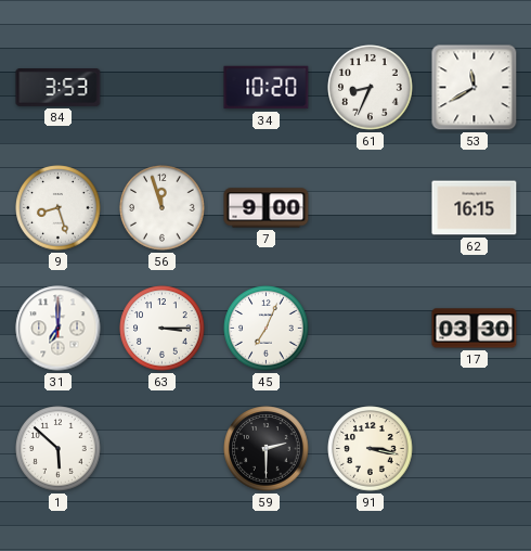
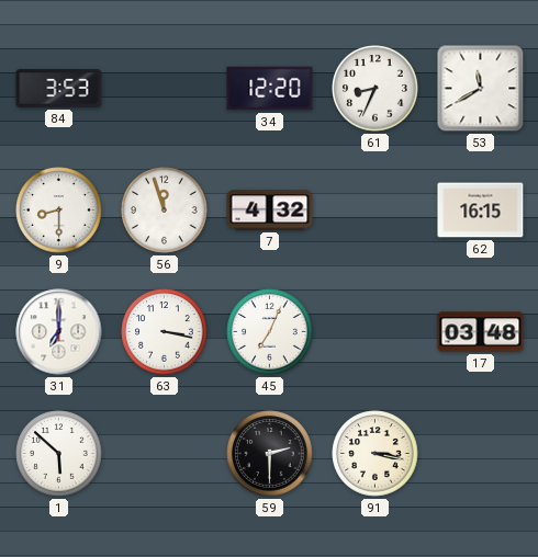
34: 10:20 -> 12:20
9: 8:27 -> 8:30
7: 9:00 -> 4:32
63: 3:15 -> 3:17
17: 03:30 -> 03:48
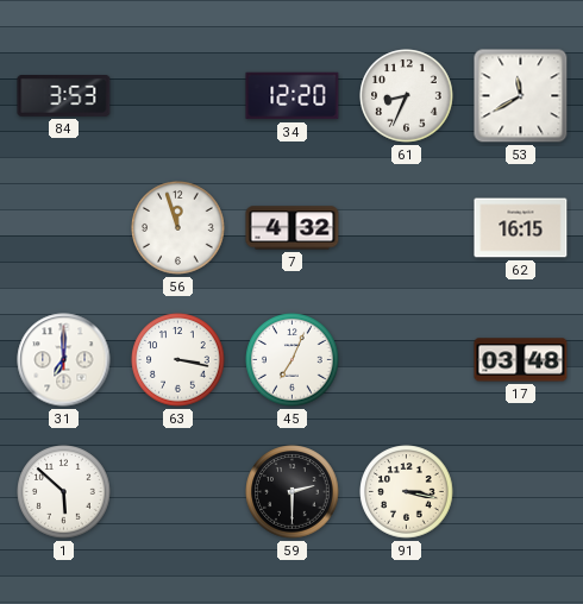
9: 8:30 -> none
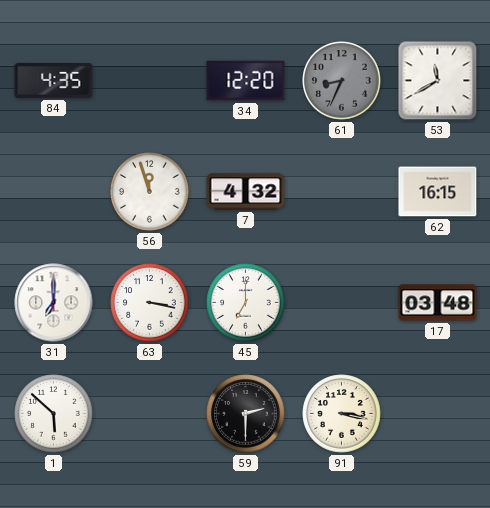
84: 3:53 -> 4:35
61 dial: white -> grey
45: 7:04 -> 7:00
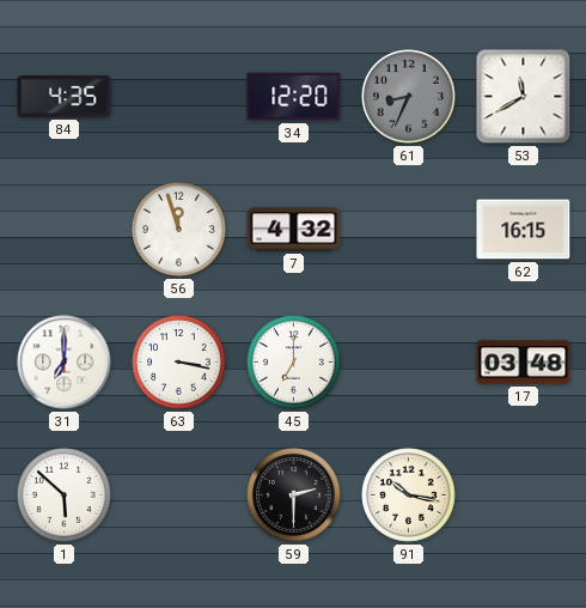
91: 3:17 -> 10:17
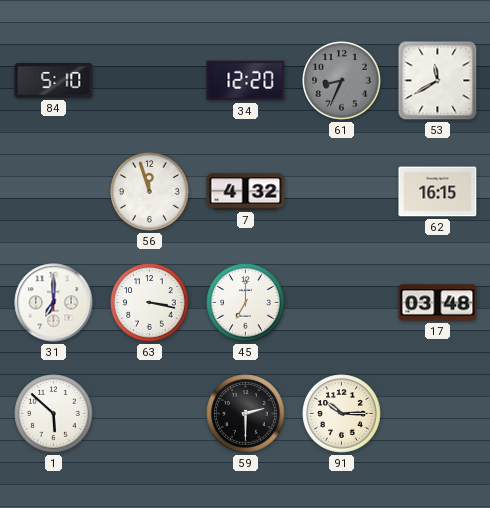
84: 4:35 -> 5:10
91: 10:17 -> 10:15
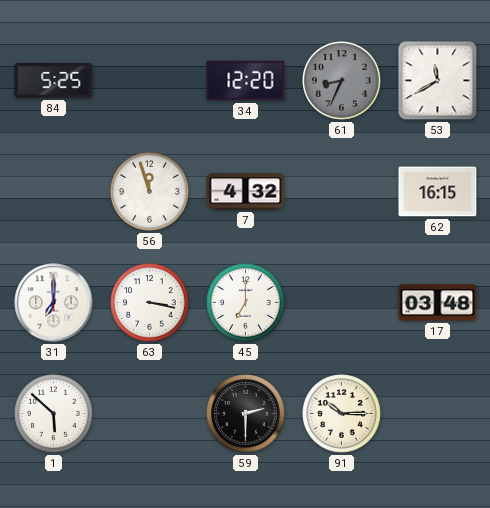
84: 5:10 -> 5:25
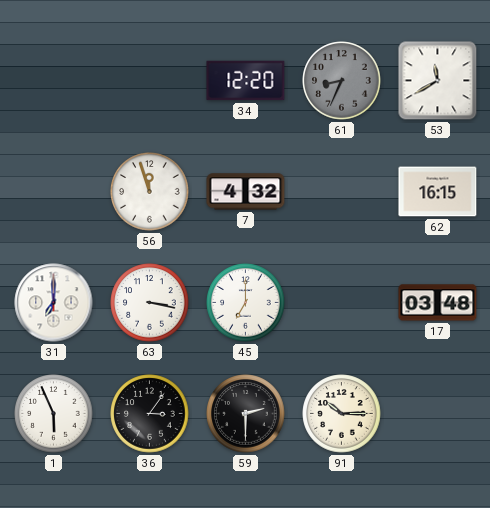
84: 5:25 -> none
1: 5:52 -> 5:56
36: none -> 3:06
